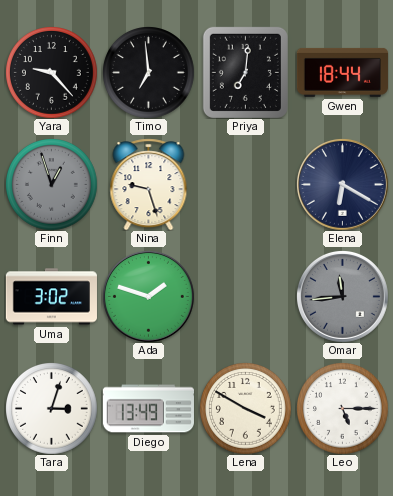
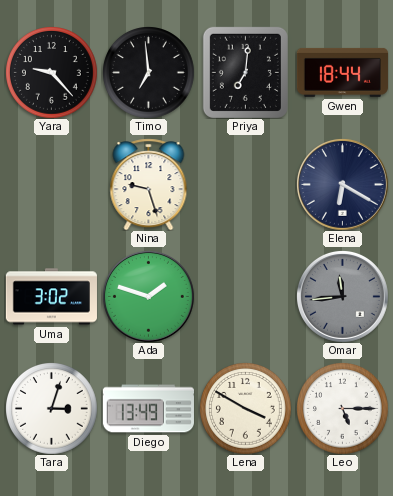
Finn: 12:57 -> none
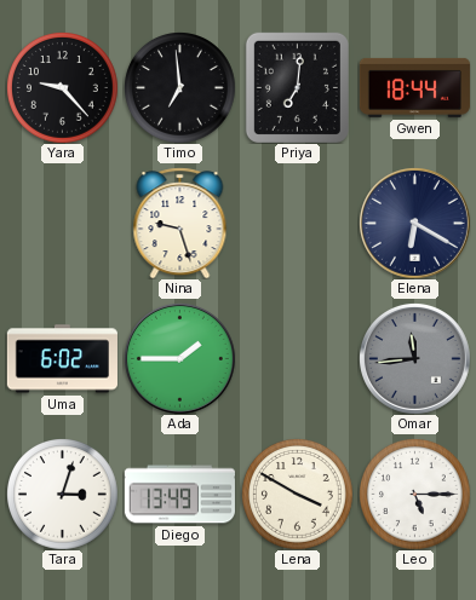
Uma: 3:02 -> 6:02
Ada: 1:48 -> 1:45
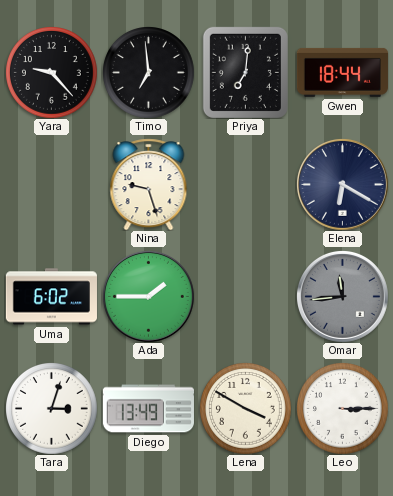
Leo: 5:15 -> 3:15
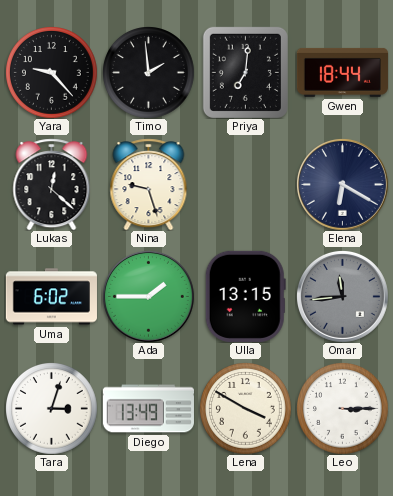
Timo: 6:59 -> 1:59
Lukas: none -> 12:22
Ulla: none -> 13:15
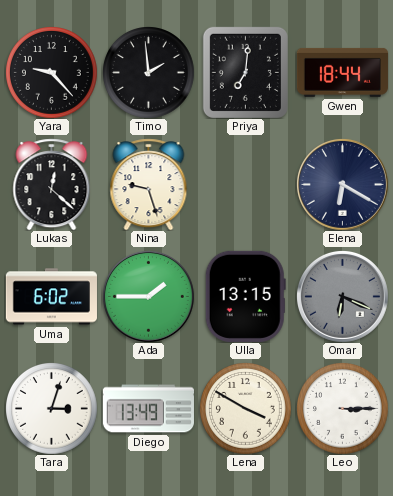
Omar: 11:44 -> 6:19
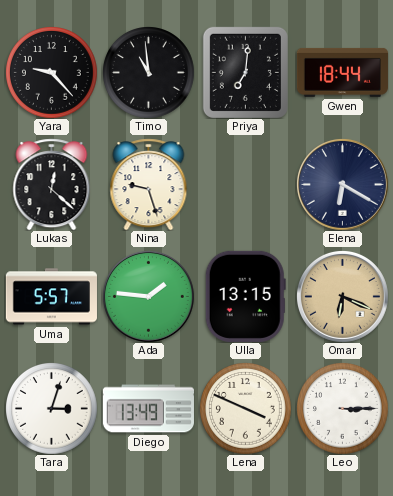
Timo: 1:59 -> 10:59
Uma: 6:02 -> 5:57
Ada: 1:45 -> 1:46
Omar dial: grey -> champagne
Lena: 3:50 -> 3:49
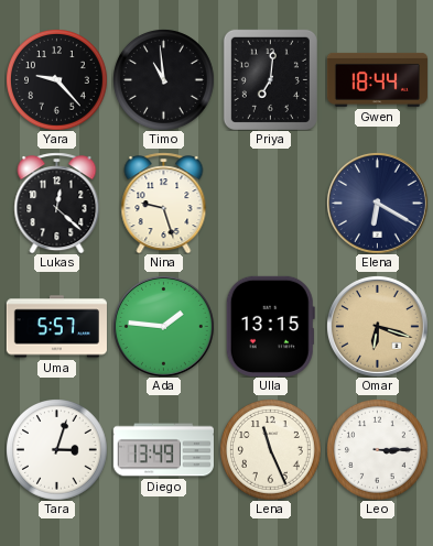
Omar: 6:19 -> 6:18
Lena: 3:49 -> 11:26
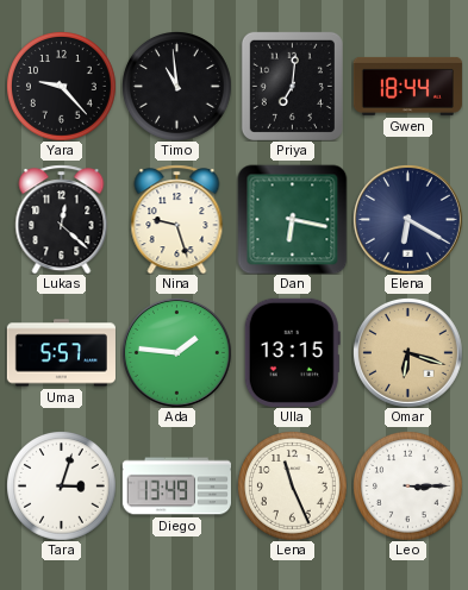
Dan: none -> 6:17
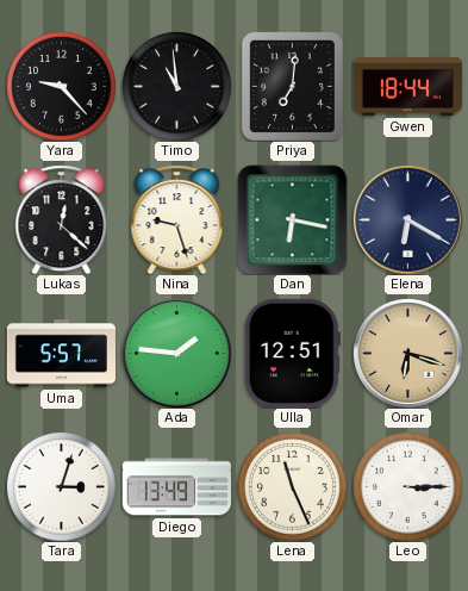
Ulla: 13:15 -> 12:51
